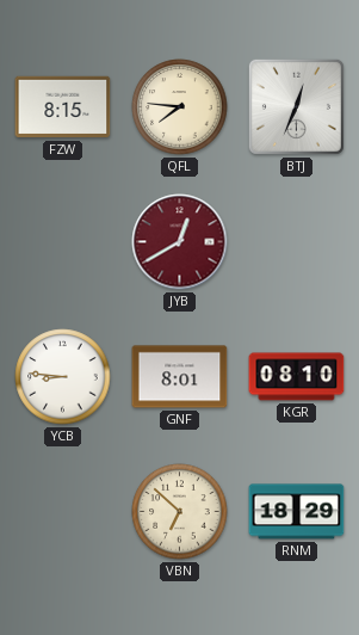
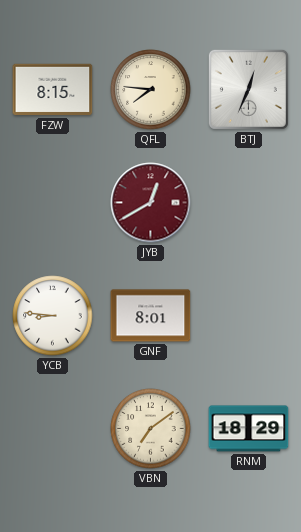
KGR: 08:10 -> none
VBN: 6:52 -> 7:09
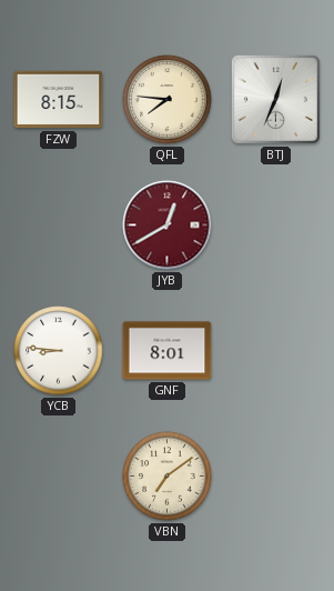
RNM: 18:29 -> none
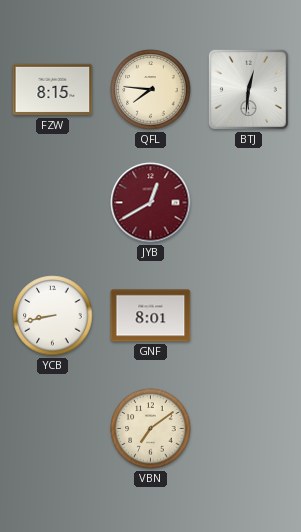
BTJ: 12:34 -> 12:31
YCB: 8:46 -> 8:43
